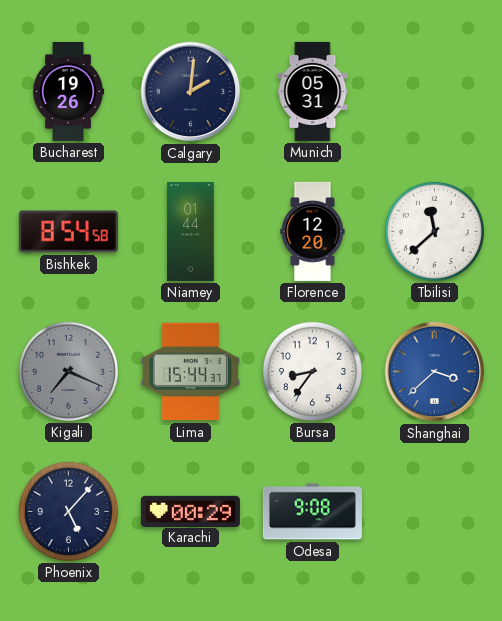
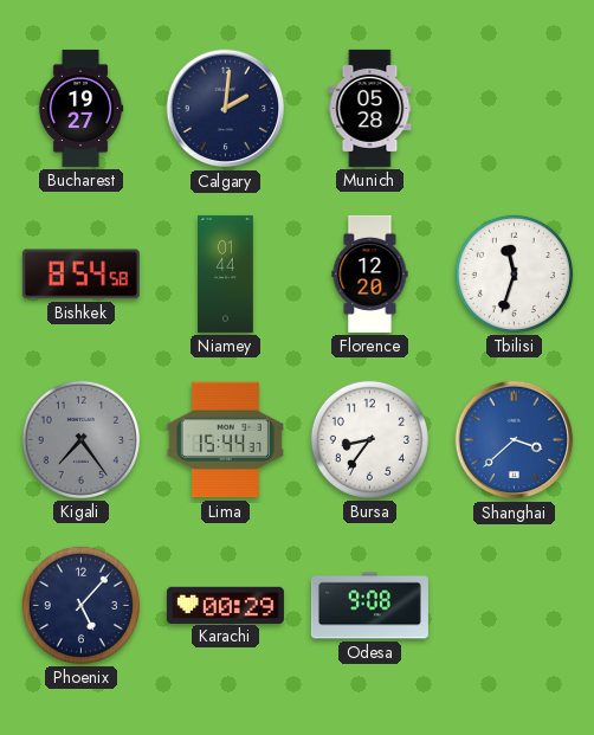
Bucharest: 19:26 -> 19:27
Munich: 05:31 -> 05:28
Tbilisi: 11:38 -> 11:33
Kigali: 7:19 -> 7:24
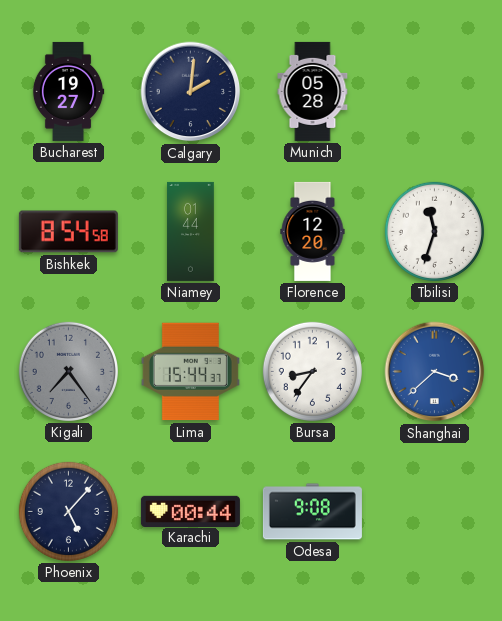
Karachi: 00:29 -> 00:44
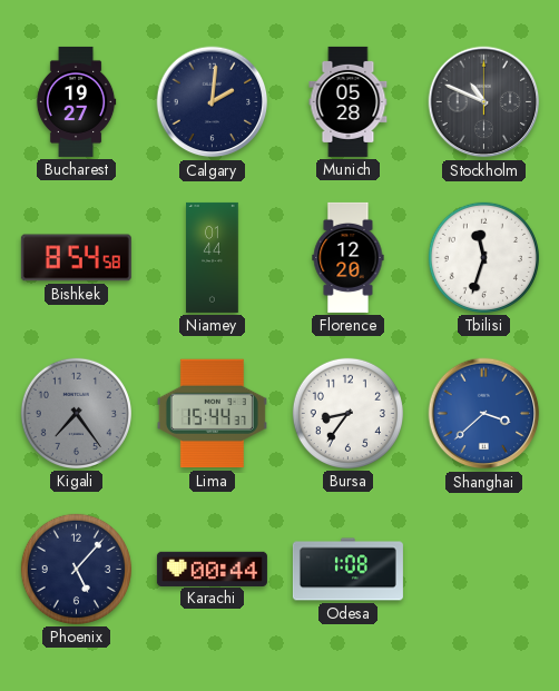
Stockholm: none -> 10:49
Odesa: 9:08 -> 1:08
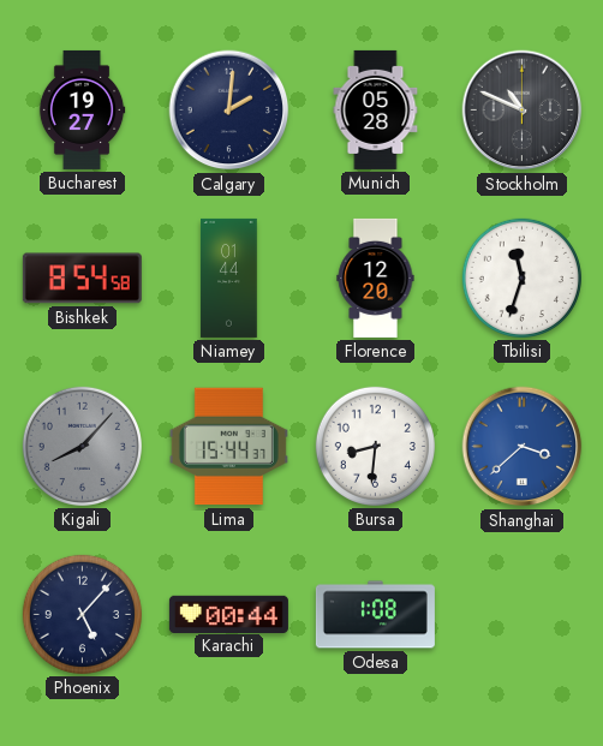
Kigali: 7:24 -> 8:07
Bursa: 8:36 -> 8:31
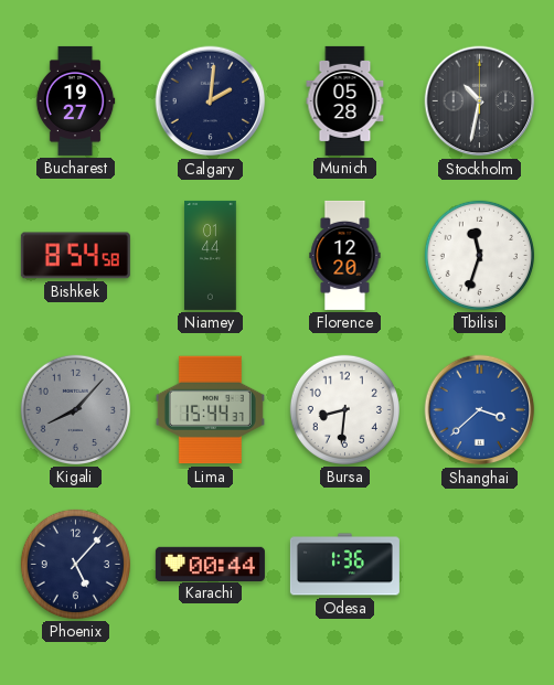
Stockholm: 10:49 -> 10:32
Odesa: 1:08 -> 1:36
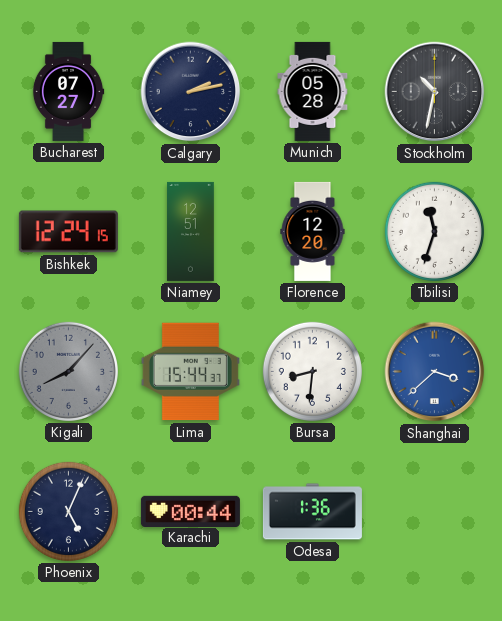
Bucharest: 19:27 -> 07:27
Calgary: 2:01 -> 2:13
Bishkek: 8:54 -> 12:24
Niamey: 01:44 -> 12:51
Phoenix: 5:07 -> 5:04
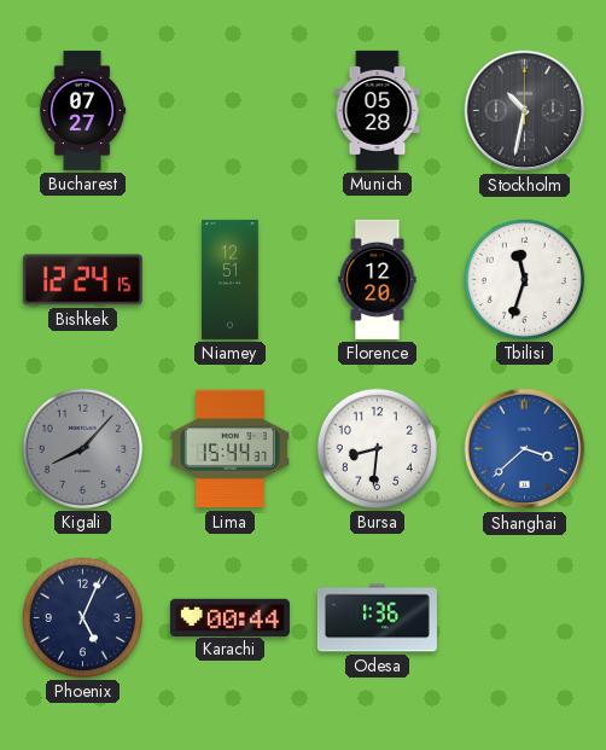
Calgary: 2:13 -> none
